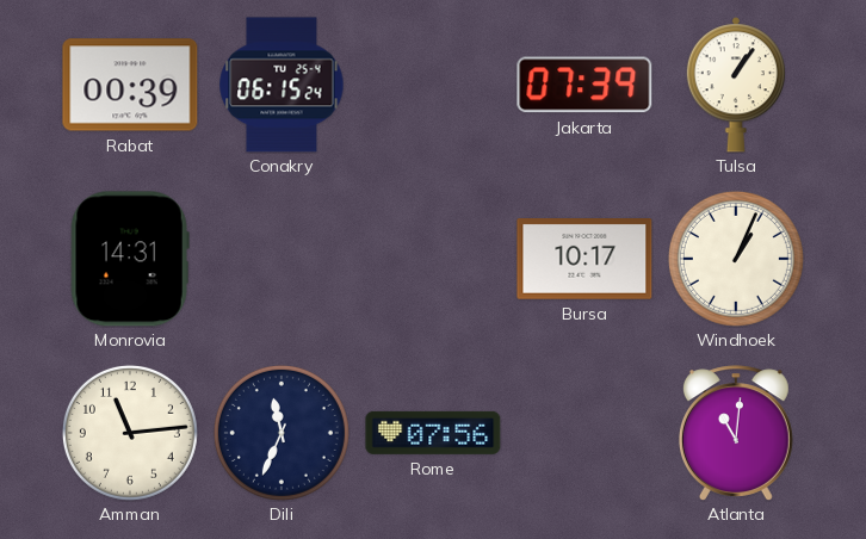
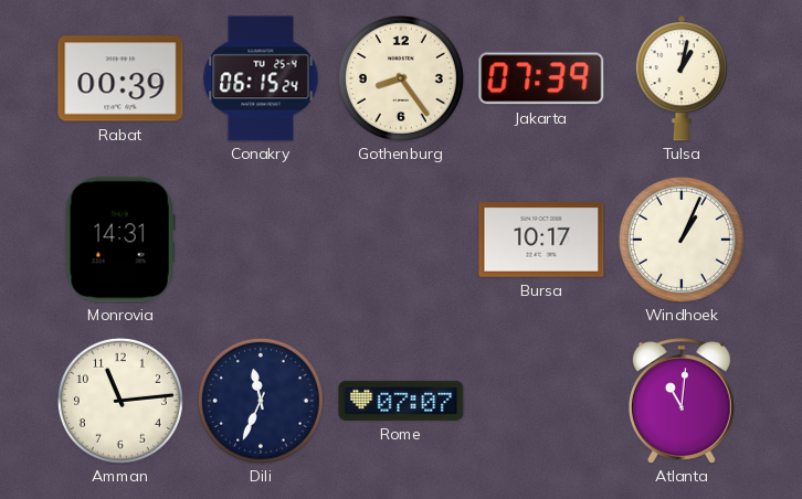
Gothenburg: none -> 8:24
Tulsa: 1:06 -> 1:02
Rome: 07:56 -> 07:07
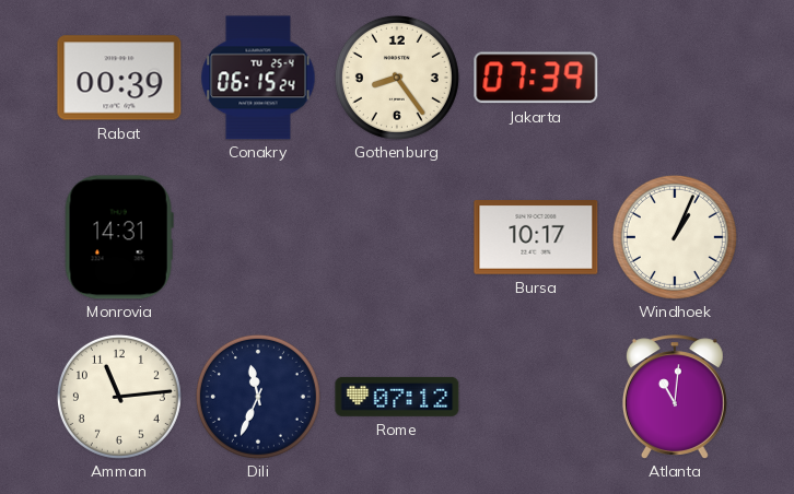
Tulsa: 1:02 -> none
Rome: 07:07 -> 07:12
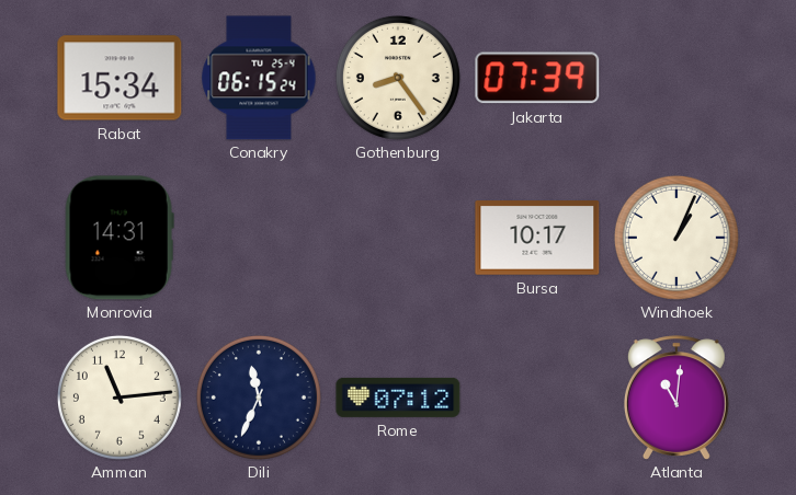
Rabat: 00:39 -> 15:34
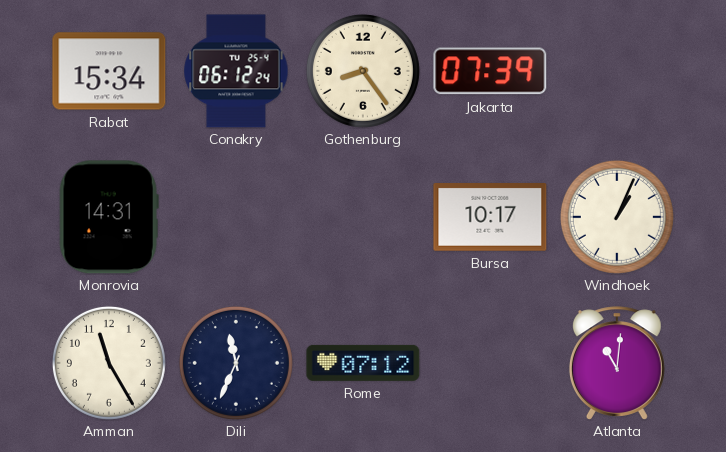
Conakry: 06:15 -> 06:12
Amman: 11:14 -> 11:25
